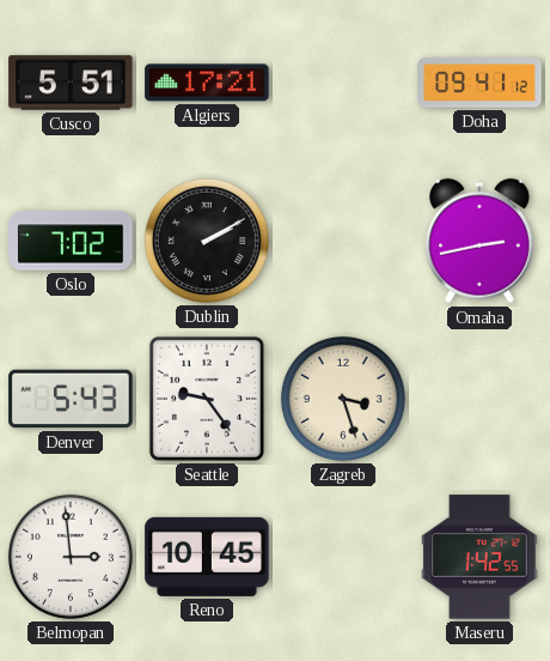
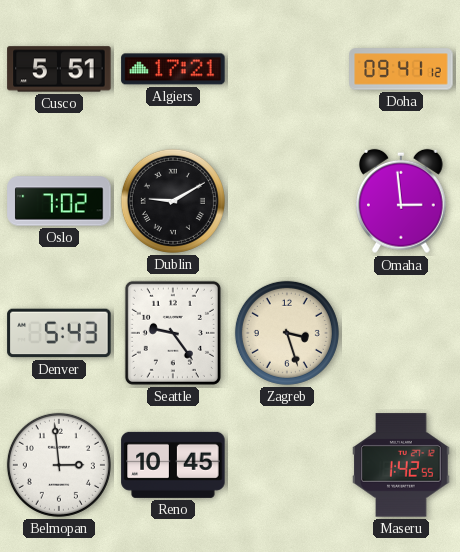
Dublin: 2:10 -> 9:10
Omaha: 2:43 -> 2:59
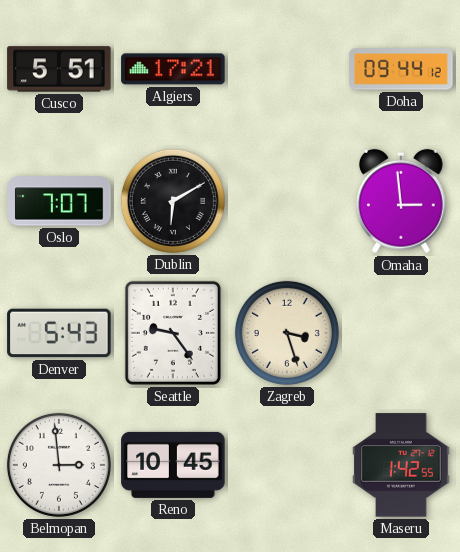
Doha: 09:41 -> 09:44
Oslo: 7:02 -> 7:07
Dublin: 9:10 -> 6:10
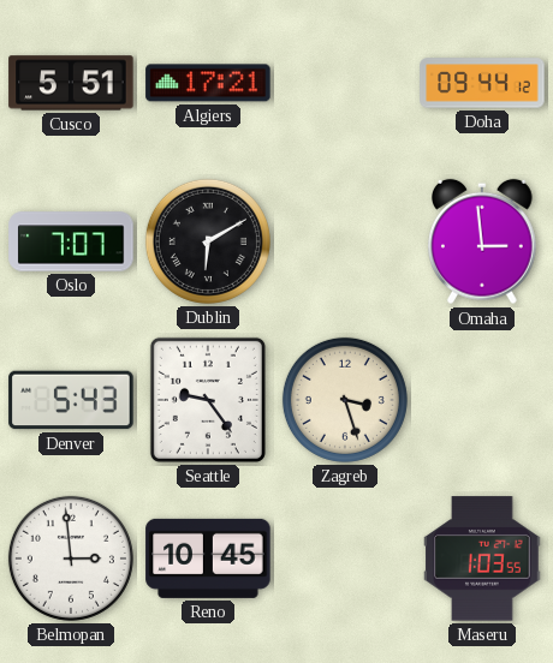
Maseru: 1:42 -> 1:03
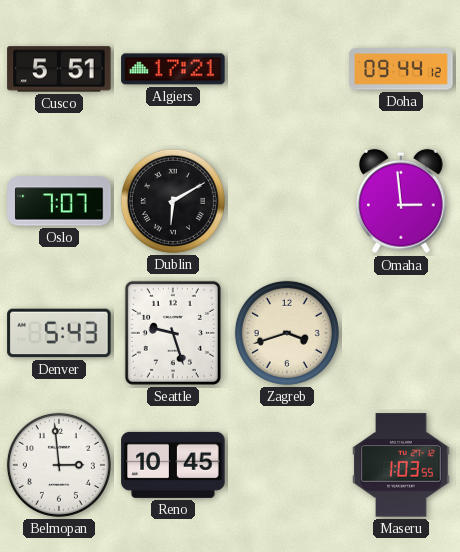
Seattle: 9:24 -> 9:27
Zagreb: 3:27 -> 3:42
